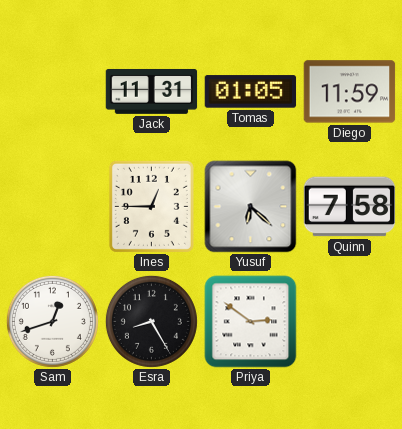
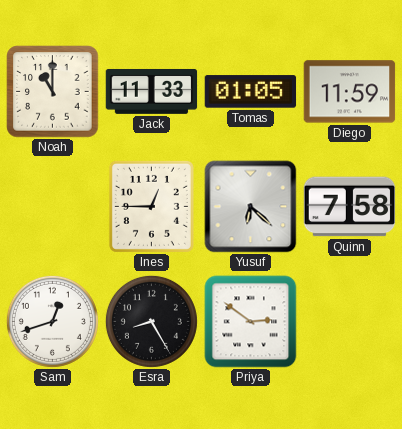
Noah: none -> 11:00
Jack: 11:31 -> 11:33
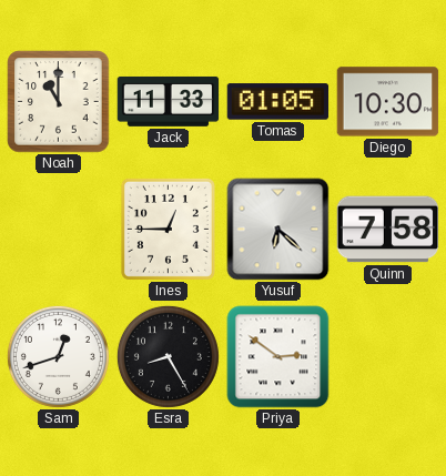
Diego: 11:59 -> 10:30
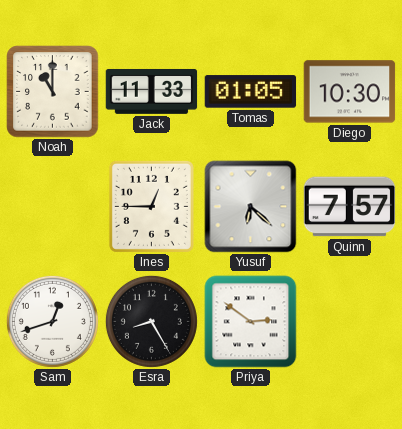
Quinn: 7:58 -> 7:57
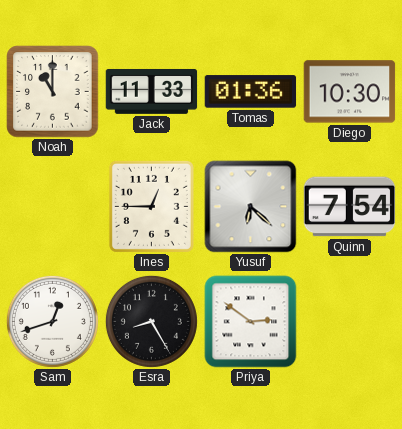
Tomas: 01:05 -> 01:36
Quinn: 7:57 -> 7:54
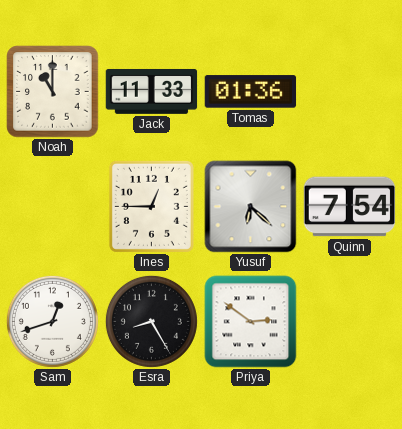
Diego: 10:30 -> none
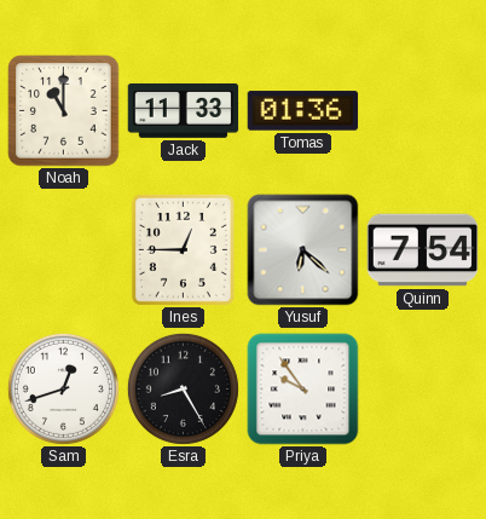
Priya: 2:51 -> 9:54
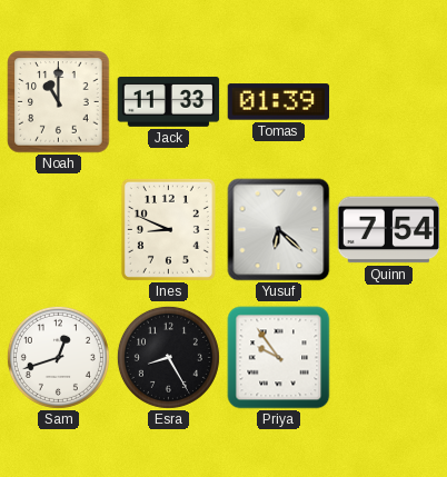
Tomas: 01:36 -> 01:39
Ines: 12:45 -> 8:49
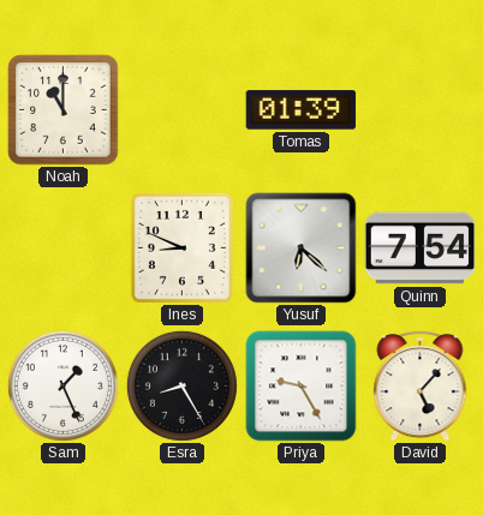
Jack: 11:33 -> none
Sam: 12:42 -> 1:26
Priya: 9:54 -> 9:25
David: none -> 5:07
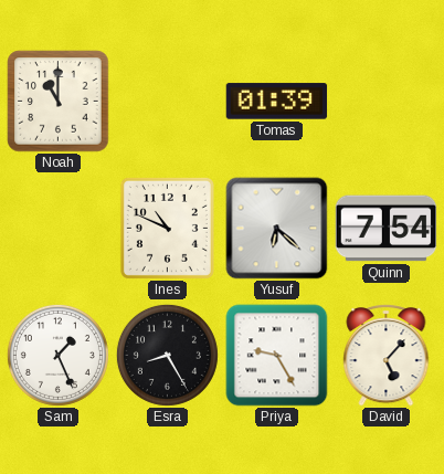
Ines: 8:49 -> 10:49
